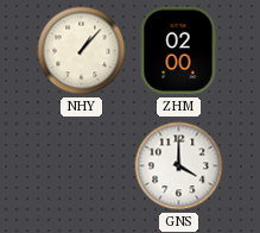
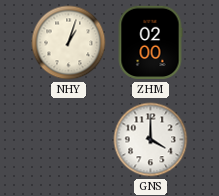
NHY: 1:07 -> 1:03
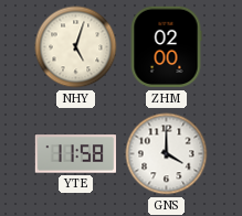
NHY: 1:03 -> 5:03
YTE: none -> 11:58
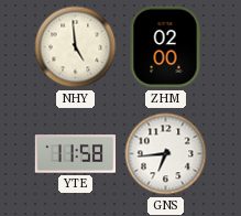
NHY: 5:03 -> 4:59
GNS: 4:00 -> 6:44
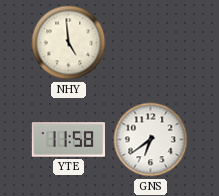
ZHM: 02:00 -> none
GNS: 6:44 -> 6:39
